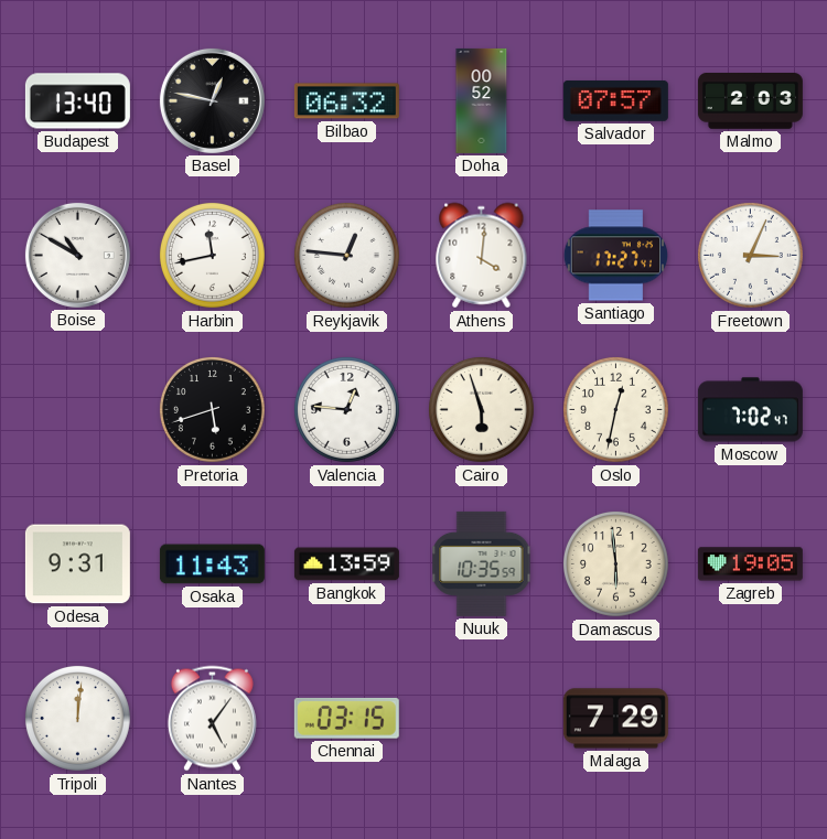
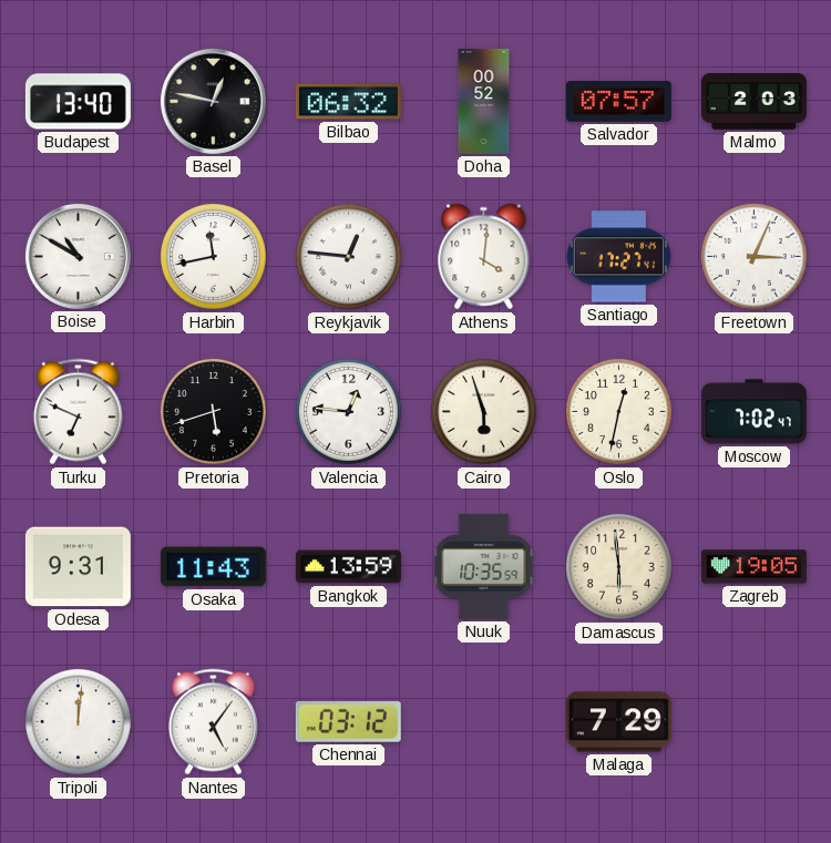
Turku: none -> 6:49
Chennai: 03:15 -> 03:12
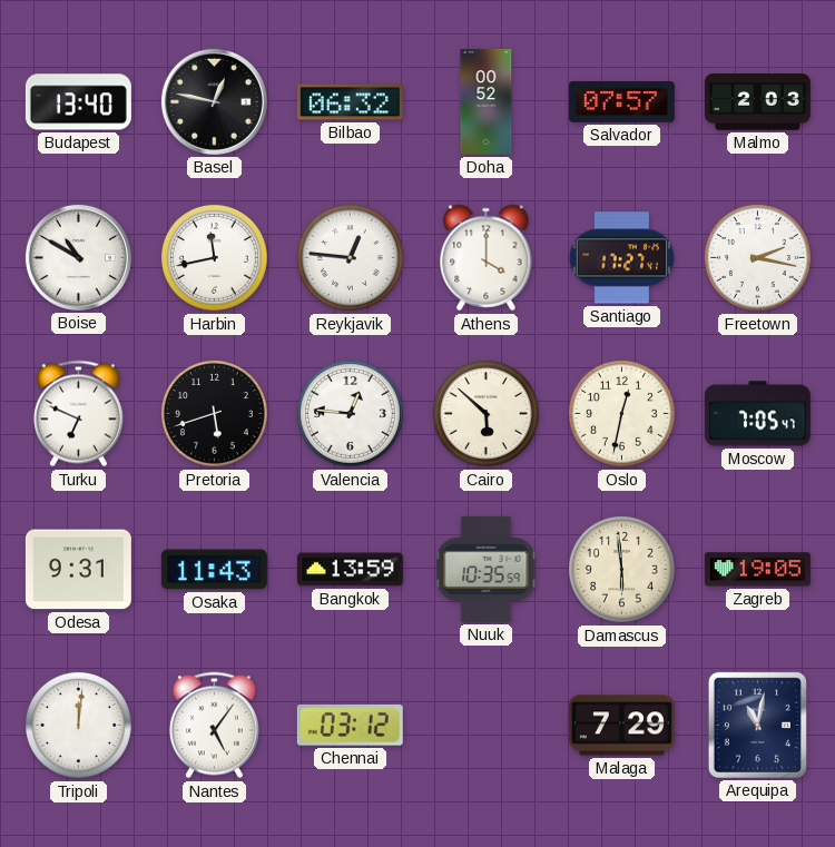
Athens: 4:01 -> 4:00
Freetown: 3:04 -> 2:17
Cairo: 5:57 -> 5:52
Moscow: 7:02 -> 7:05
Arequipa: none -> 11:02
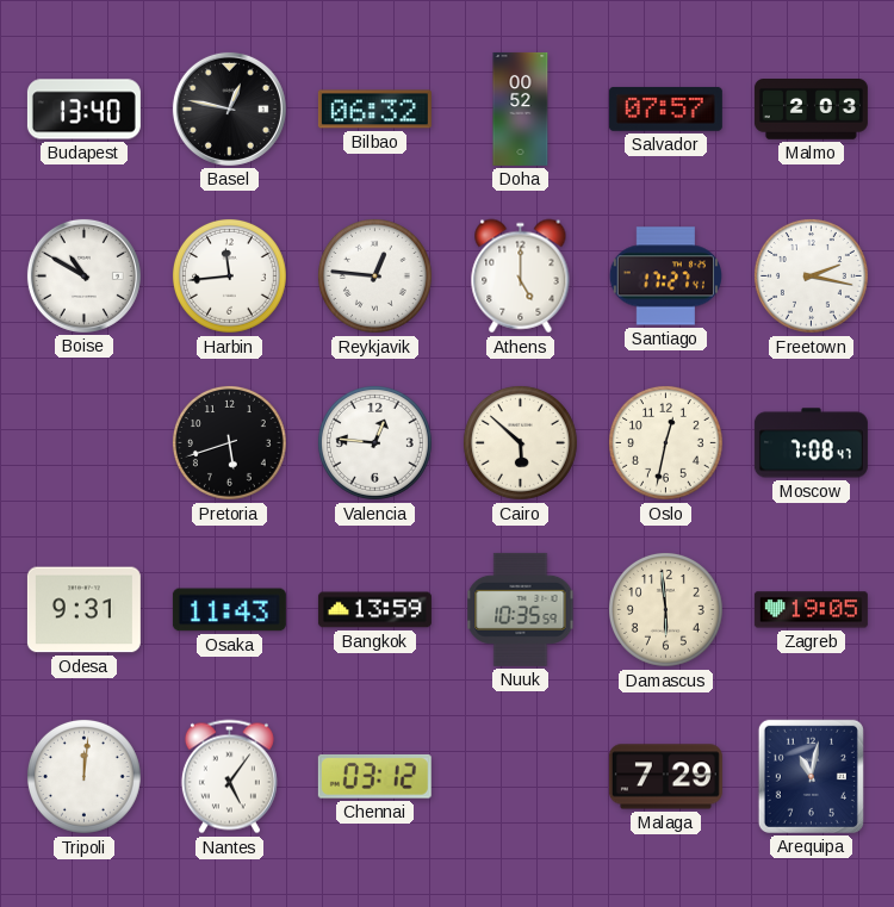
Harbin: 11:43 -> 11:44
Athens: 4:00 -> 5:00
Turku: 6:49 -> none
Moscow: 7:05 -> 7:08
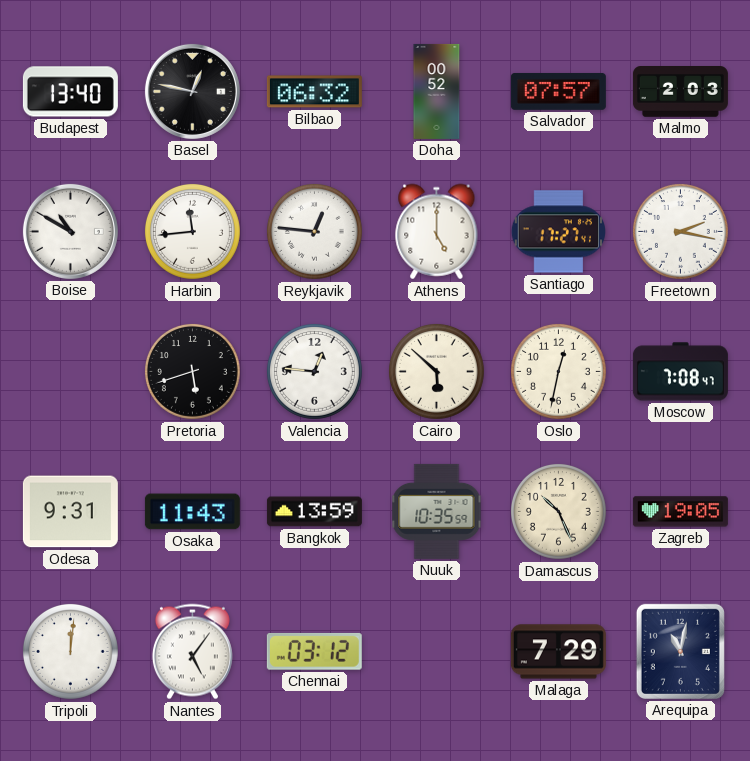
Damascus: 5:59 -> 10:26
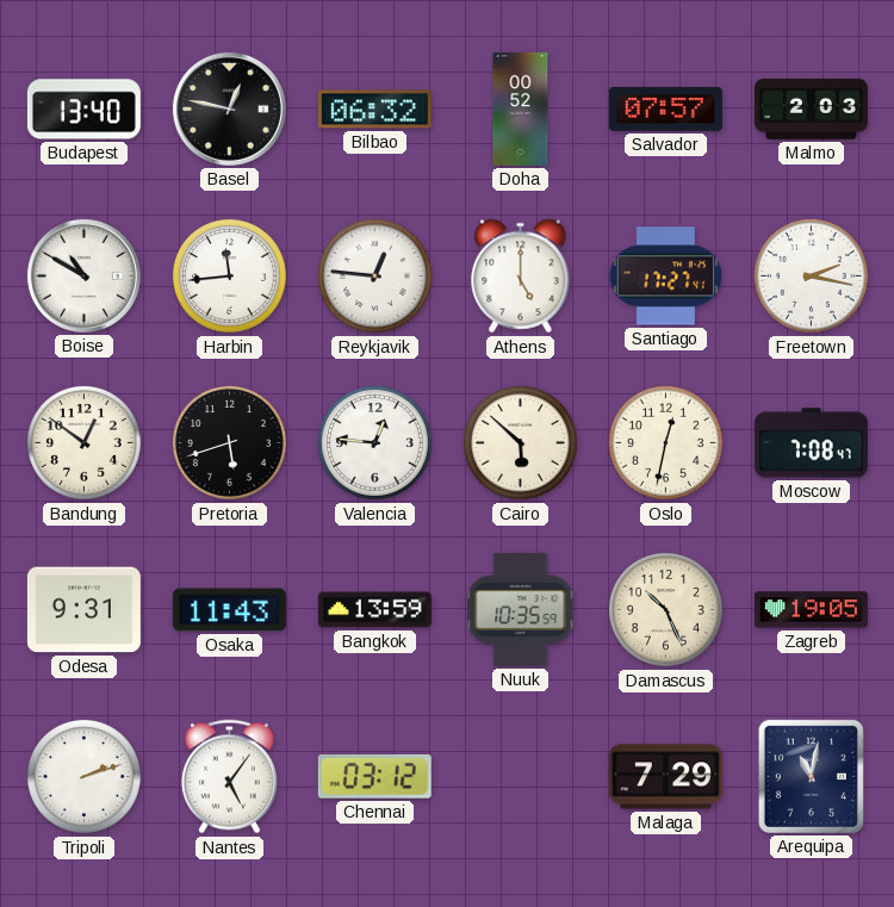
Bandung: none -> 12:51
Tripoli: 12:01 -> 2:12
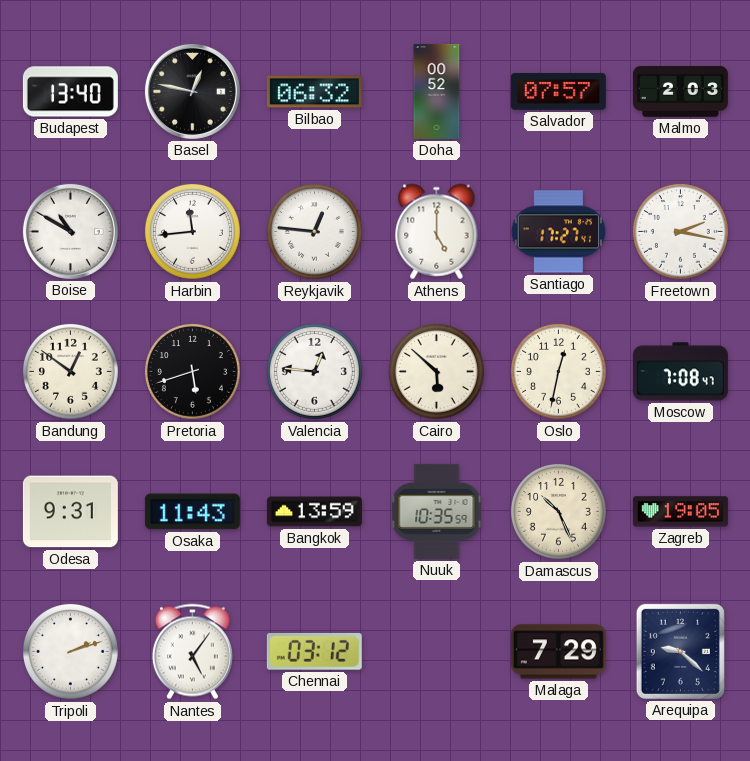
Arequipa: 11:02 -> 9:22
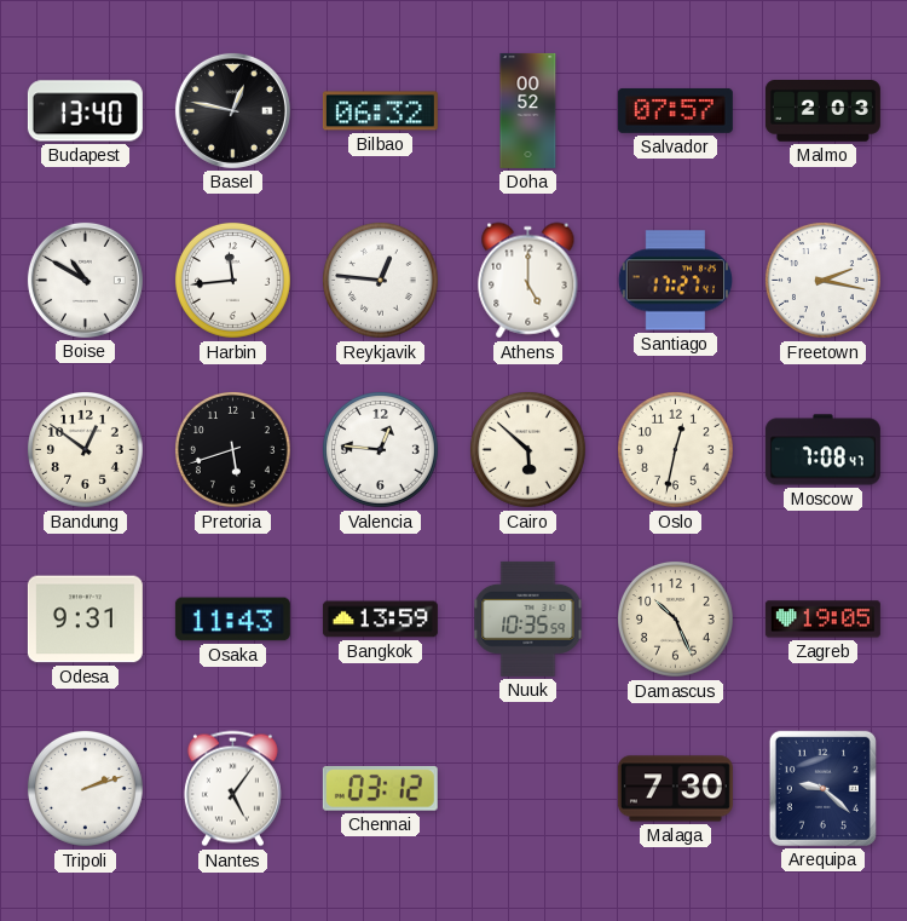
Malaga: 7:29 -> 7:30
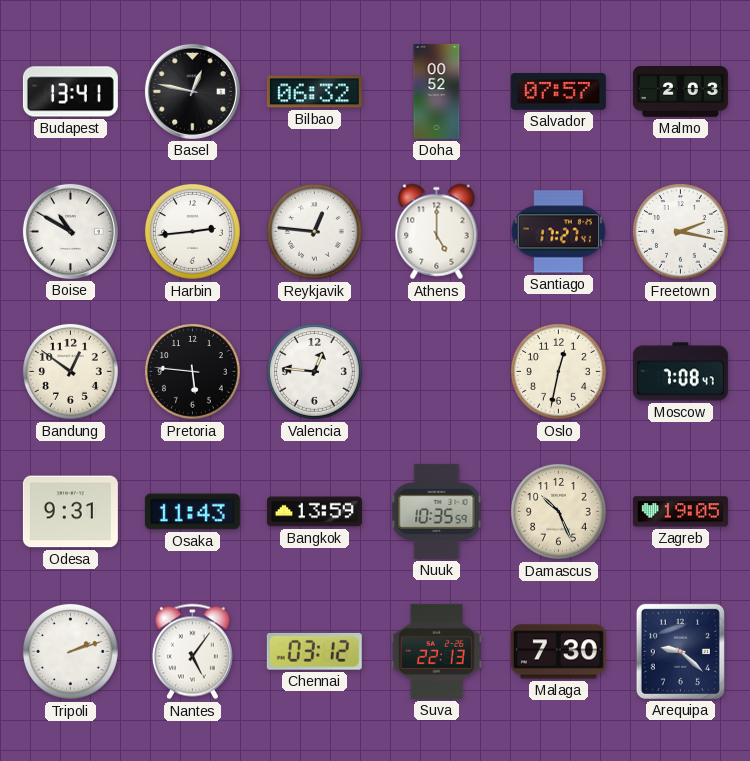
Budapest: 13:40 -> 13:41
Harbin: 11:44 -> 2:44
Pretoria: 5:42 -> 5:46
Cairo: 5:52 -> none
Suva: none -> 22:13
